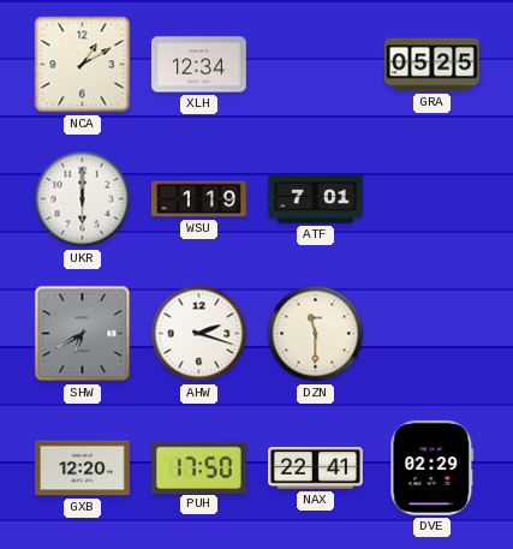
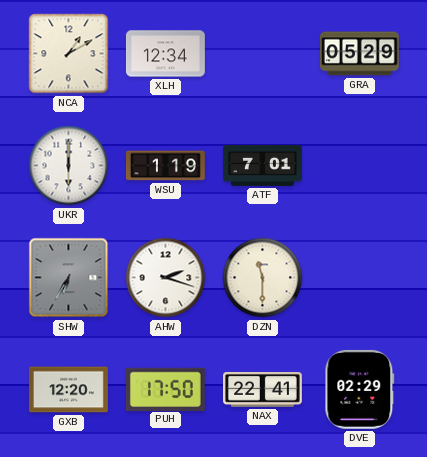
GRA: 05:25 -> 05:29
SHW: 6:40 -> 6:35
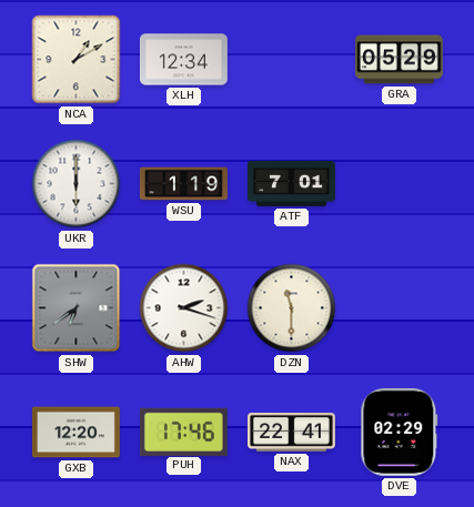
SHW: 6:35 -> 6:39
PUH: 17:50 -> 17:46
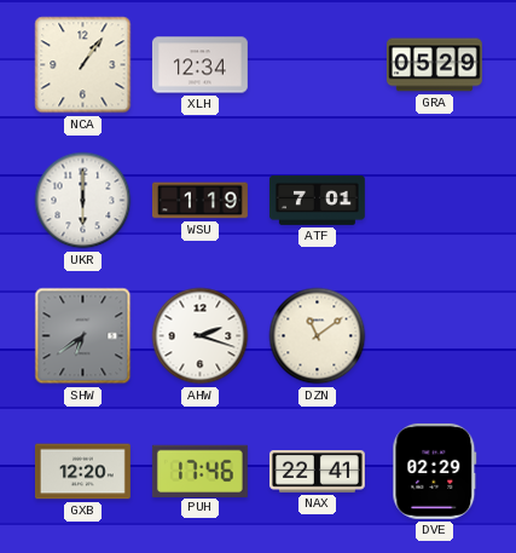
NCA: 1:10 -> 1:06
DZN: 11:30 -> 11:09
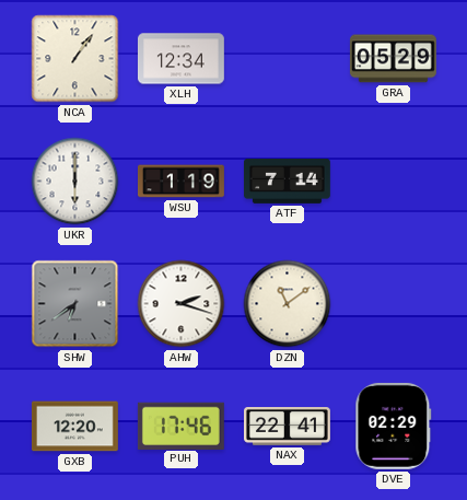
ATF: 7:01 -> 7:14
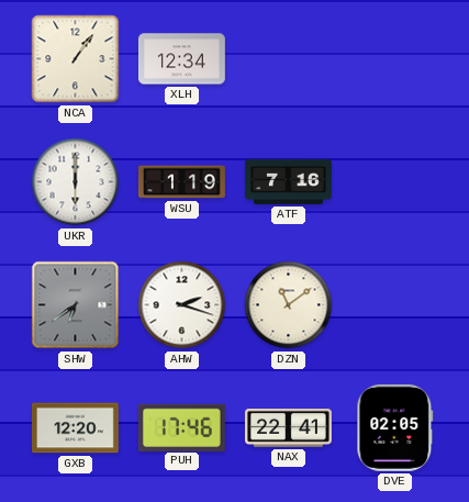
GRA: 05:29 -> none
ATF: 7:14 -> 7:16
DVE: 02:29 -> 02:05
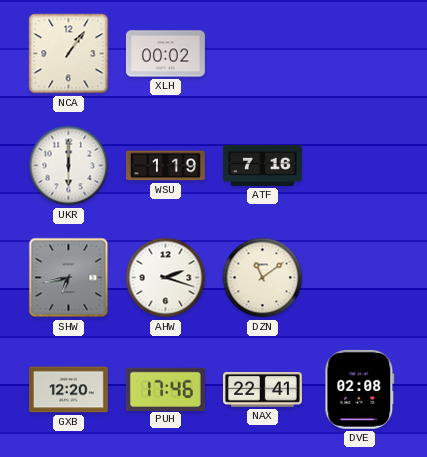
XLH: 12:34 -> 00:02
SHW: 6:39 -> 6:43
DVE: 02:05 -> 02:08
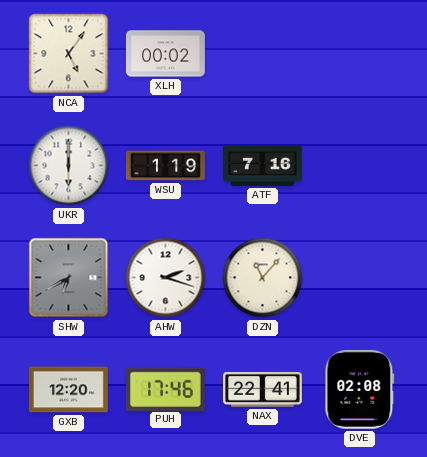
NCA: 1:06 -> 5:06
SHW: 6:43 -> 6:40
DZN: 11:09 -> 11:07
